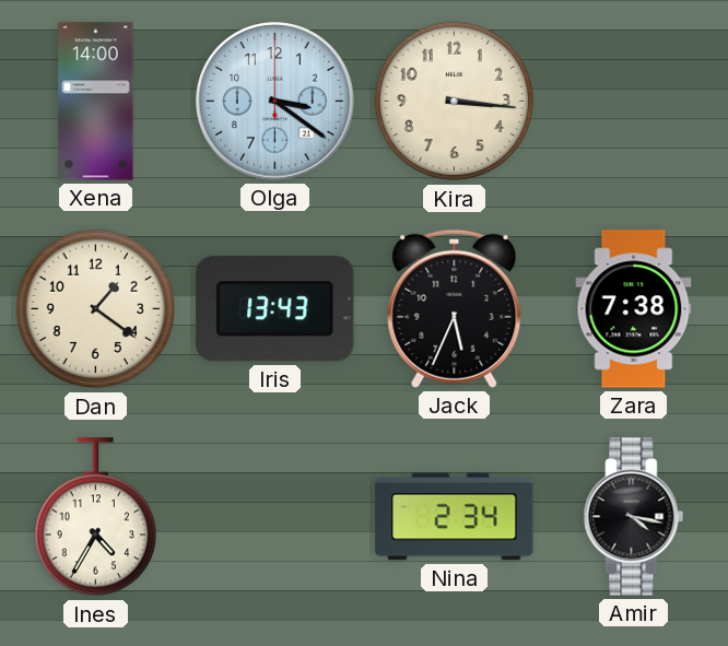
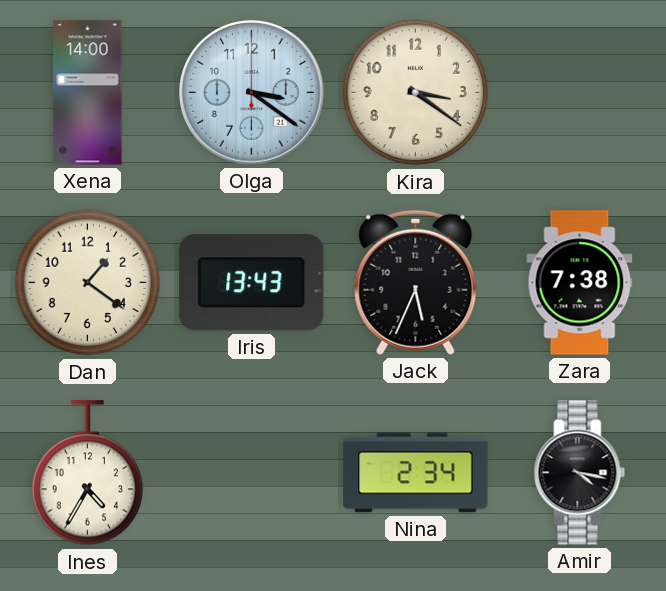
Kira: 3:16 -> 3:21
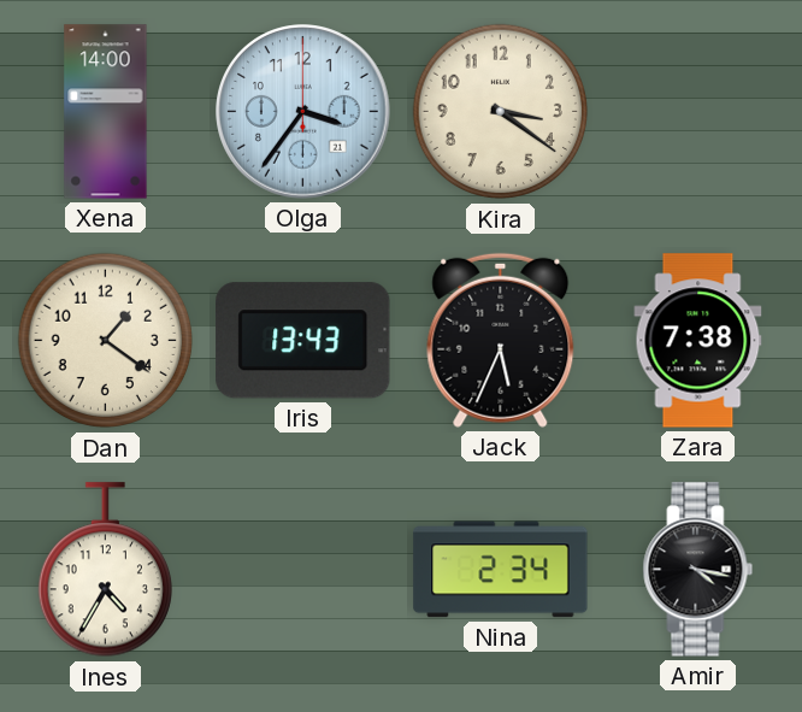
Olga: 3:21 -> 3:36
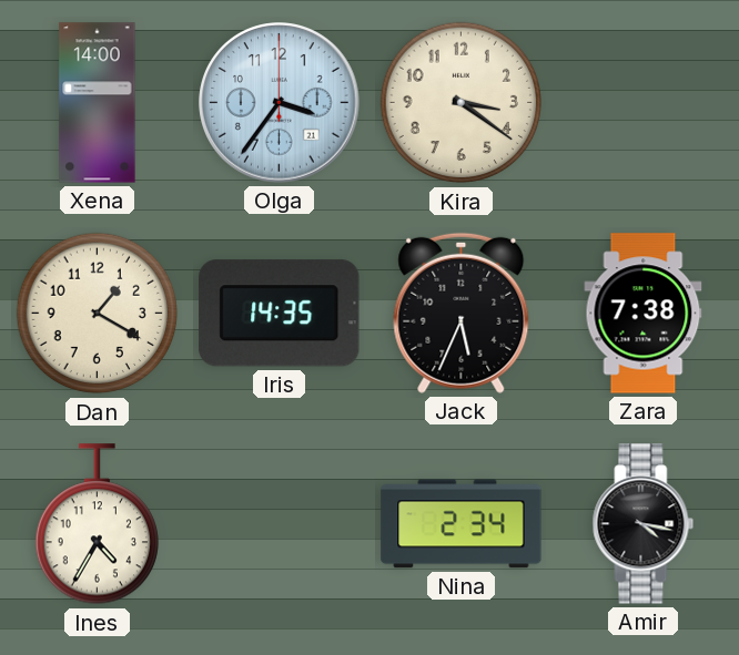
Dan: 1:21 -> 1:20
Iris: 13:43 -> 14:35
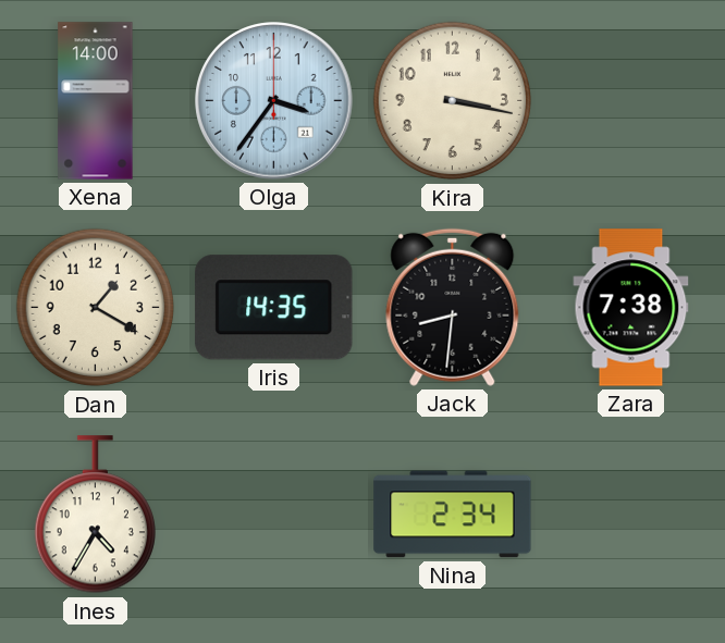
Kira: 3:21 -> 3:17
Jack: 5:34 -> 8:31
Amir: 4:17 -> none
